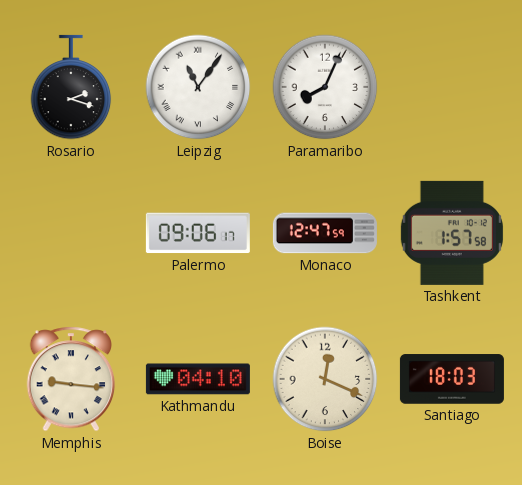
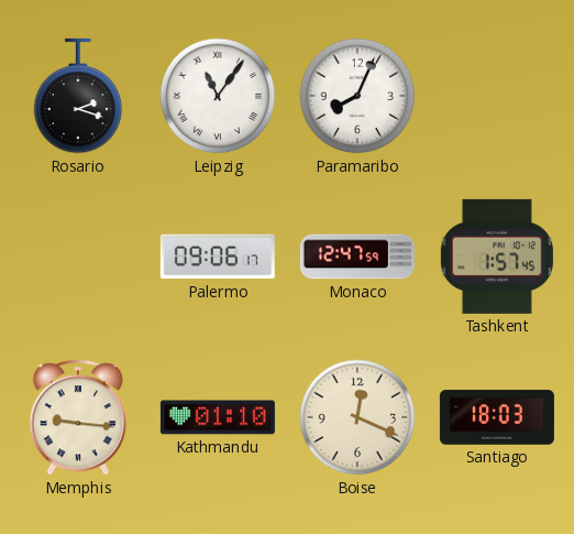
Tashkent: 1:57:58 -> 1:57:45
Kathmandu: 04:10 -> 01:10
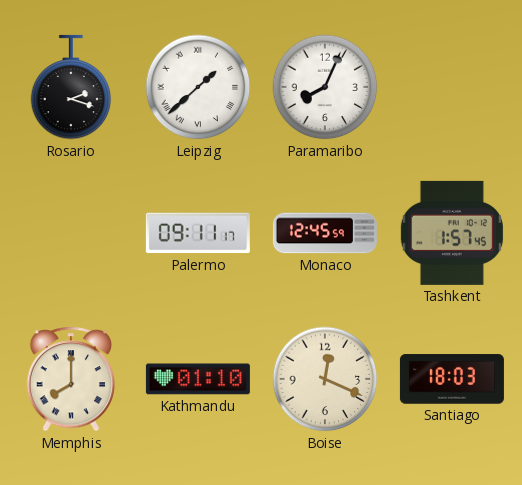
Leipzig: 11:06 -> 1:38
Palermo: 09:06 -> 09:11
Monaco: 12:47 -> 12:45
Memphis: 9:16 -> 8:00
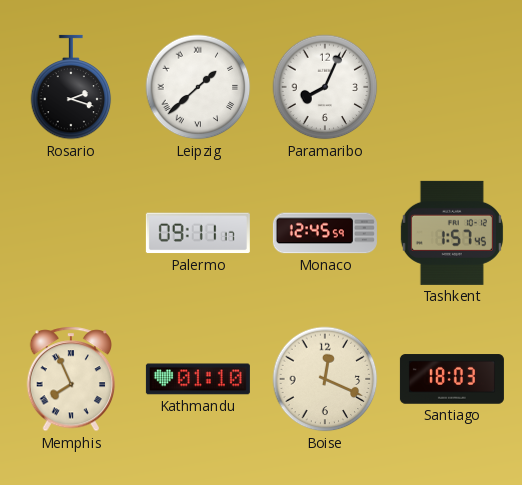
Memphis: 8:00 -> 7:56
